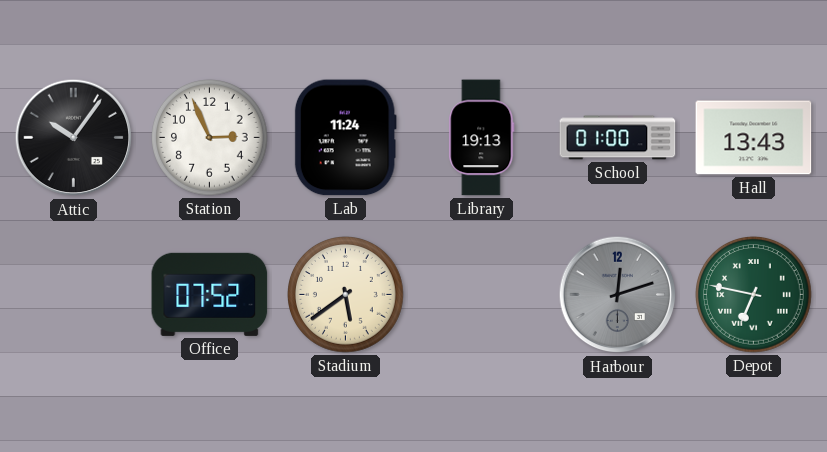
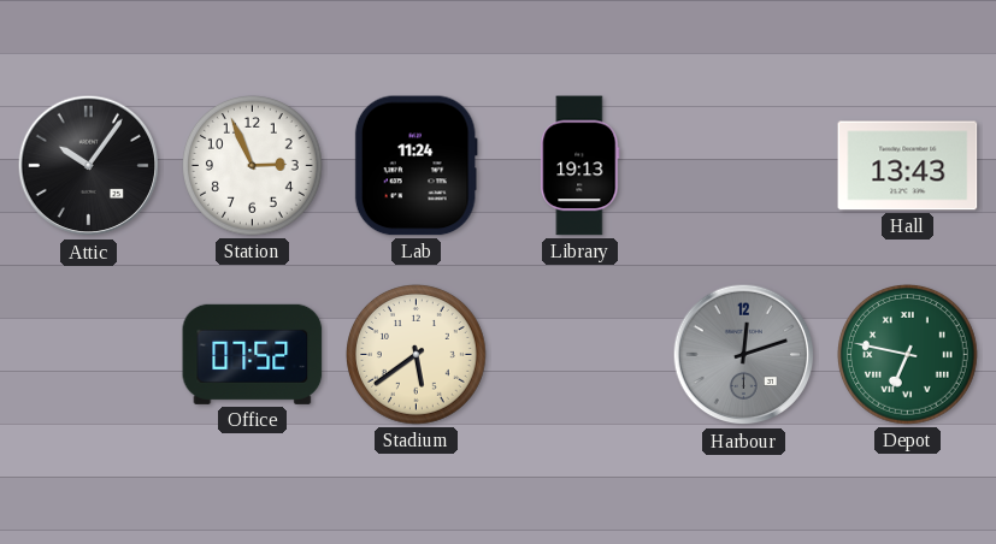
School: 01:00 -> none
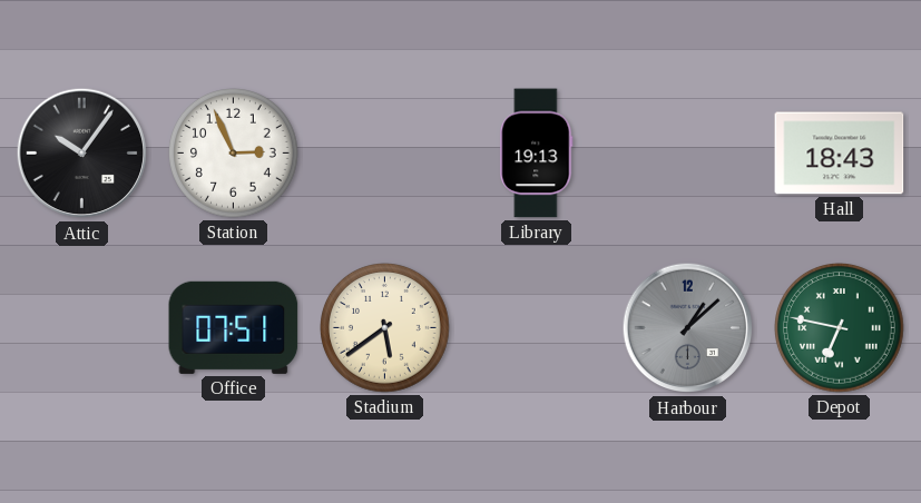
Lab: 11:24 -> none
Hall: 13:43 -> 18:43
Office: 07:52 -> 07:51
Harbour: 12:12 -> 1:08
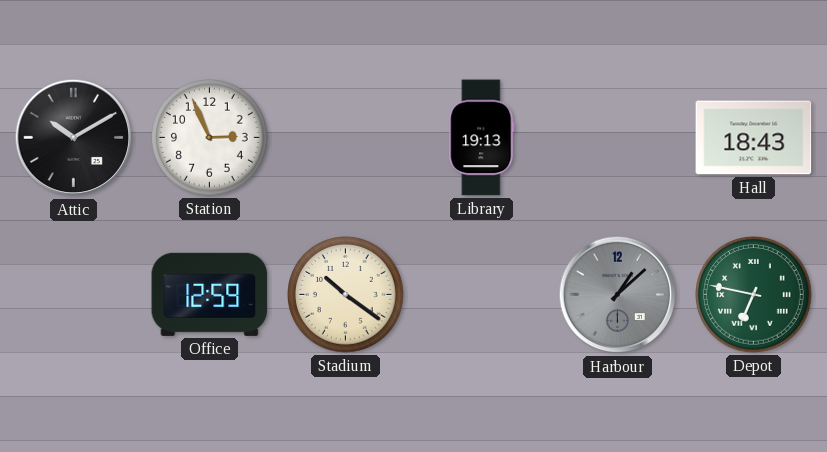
Attic: 10:06 -> 10:10
Office: 07:51 -> 12:59
Stadium: 5:39 -> 10:21
